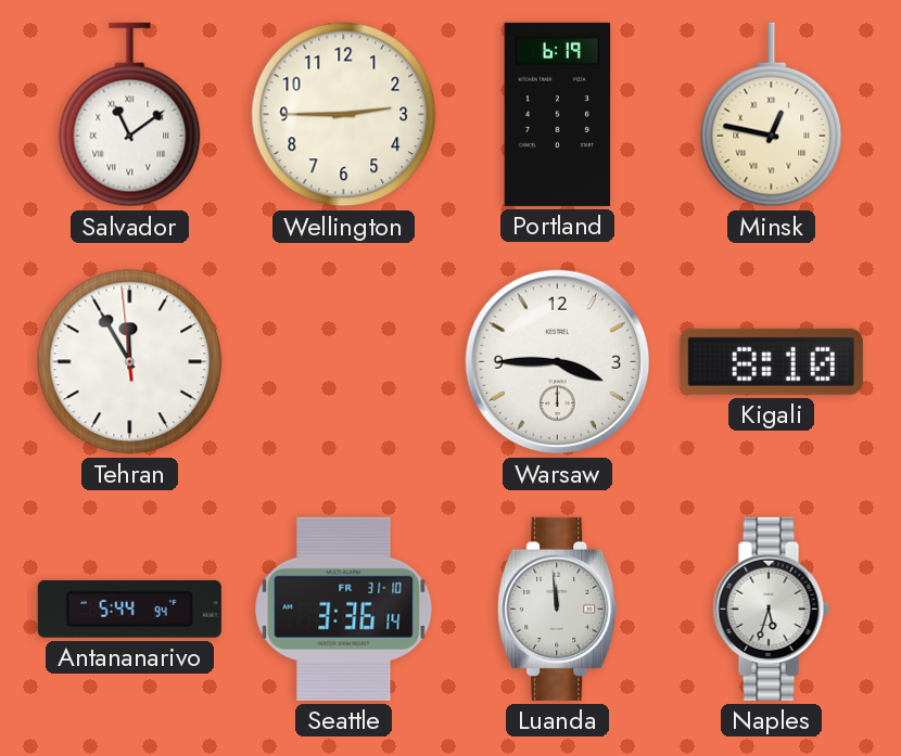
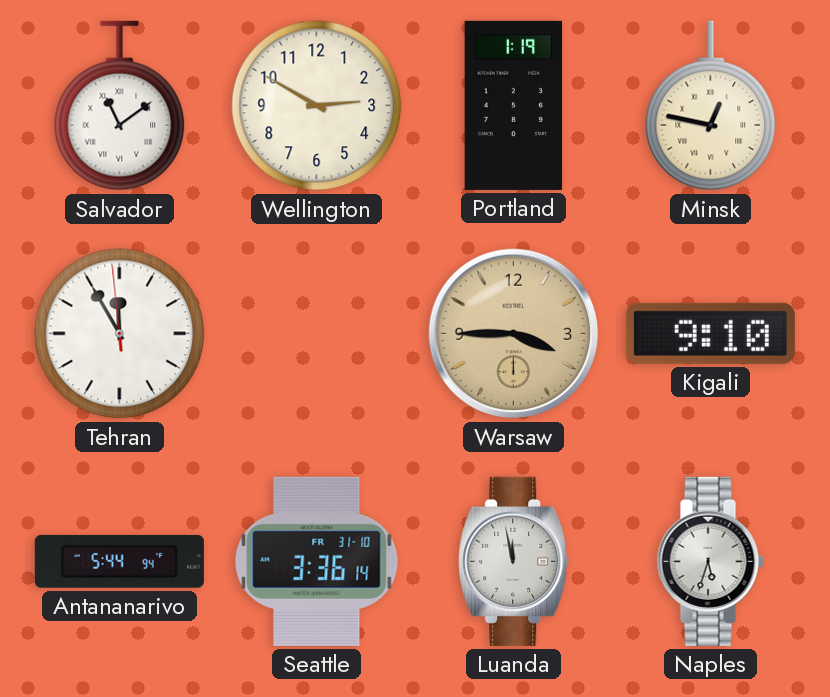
Wellington: 2:45 -> 2:50
Portland: 6:19 -> 1:19
Warsaw dial: white -> champagne
Kigali: 8:10 -> 9:10
Luanda: 11:59 -> 11:58
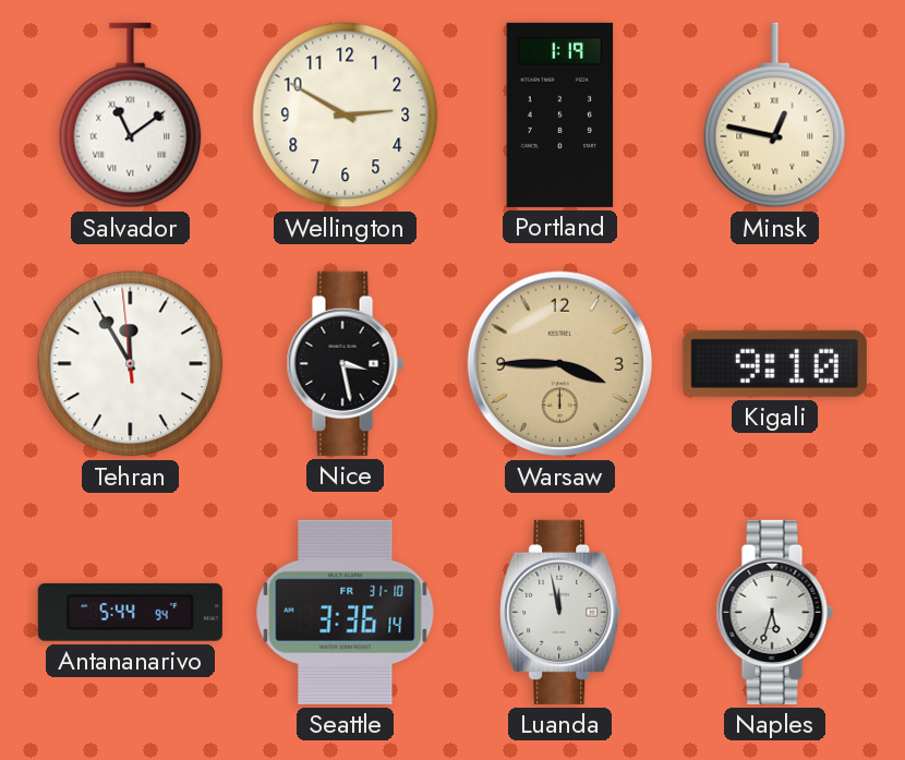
Nice: none -> 3:28
